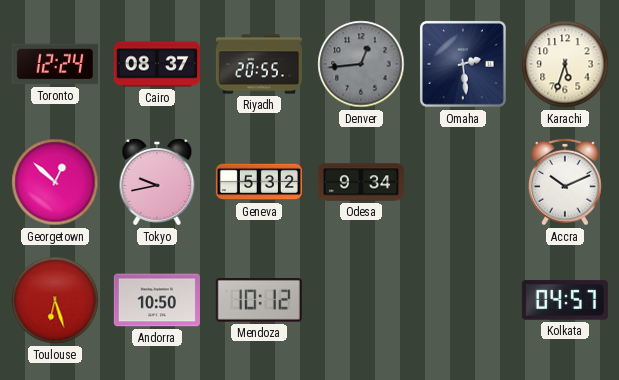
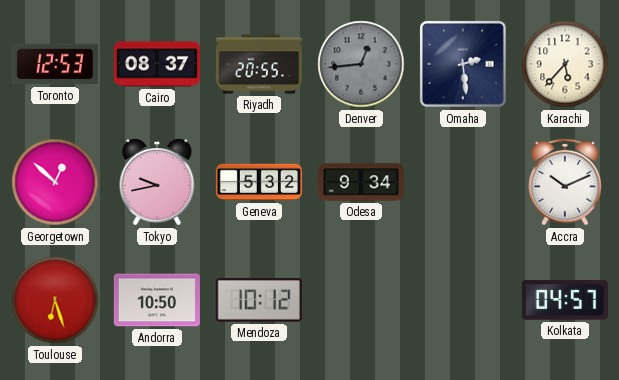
Toronto: 12:24 -> 12:53
Karachi: 5:33 -> 5:37
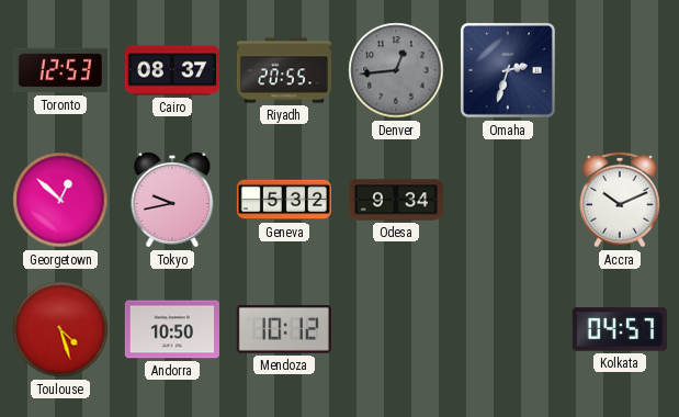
Omaha: 2:29 -> 2:33
Karachi: 5:37 -> none
Toulouse: 6:27 -> 4:27
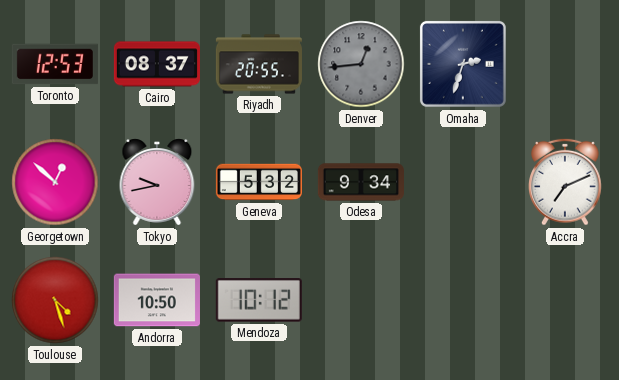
Accra: 10:11 -> 7:11
Kolkata: 04:57 -> none
